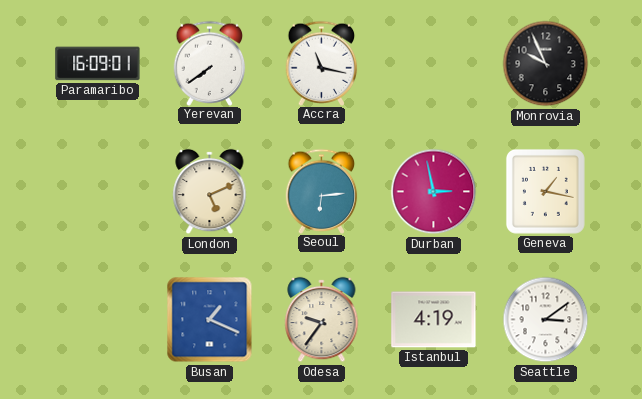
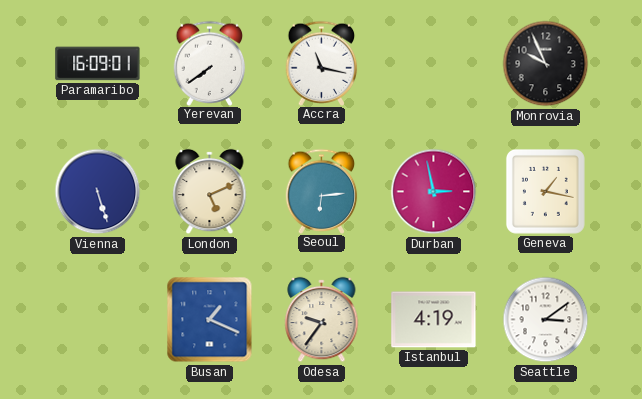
Vienna: none -> 5:27
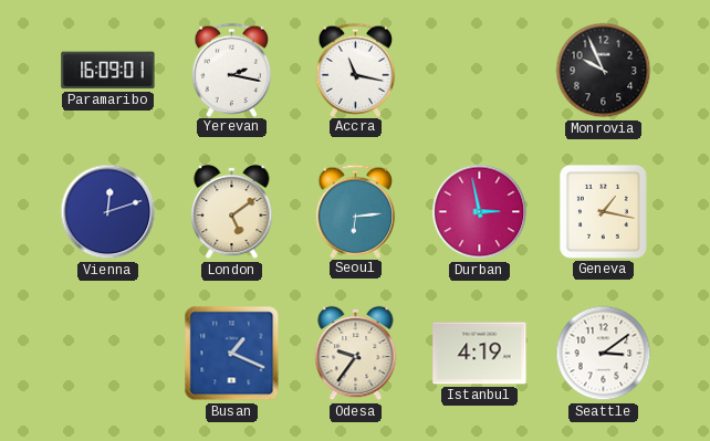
Yerevan: 7:39 -> 2:17
Vienna: 5:27 -> 12:12
London: 5:11 -> 5:09
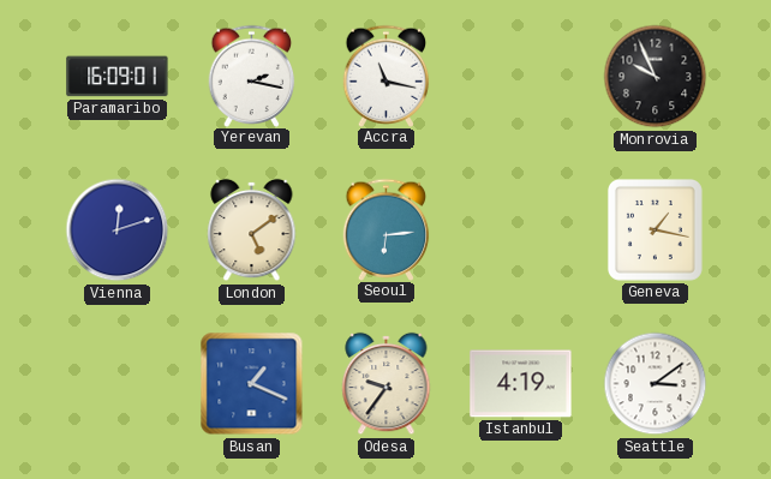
Durban: 2:58 -> none
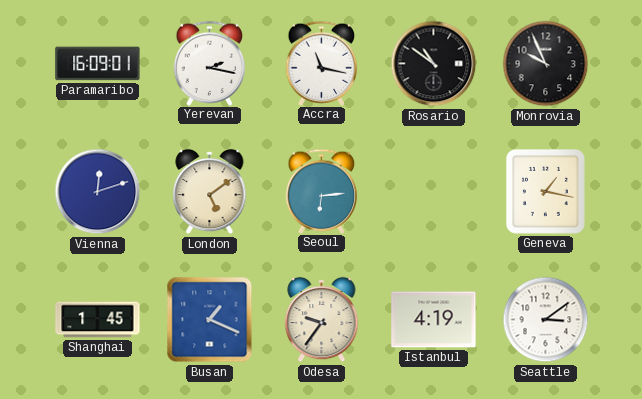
Rosario: none -> 10:51
Shanghai: none -> 1:45
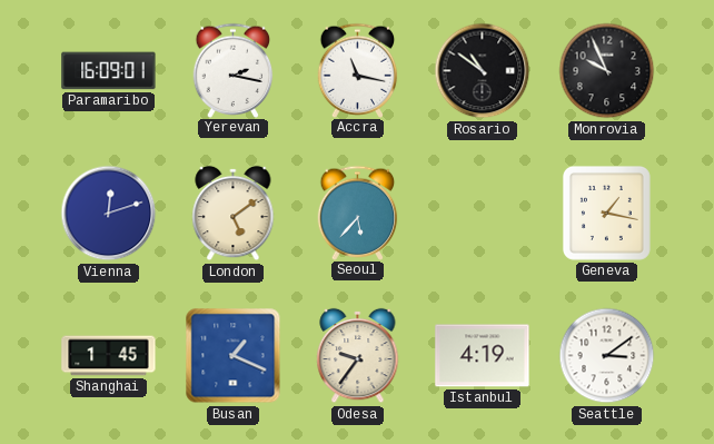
Seoul: 6:14 -> 5:37
